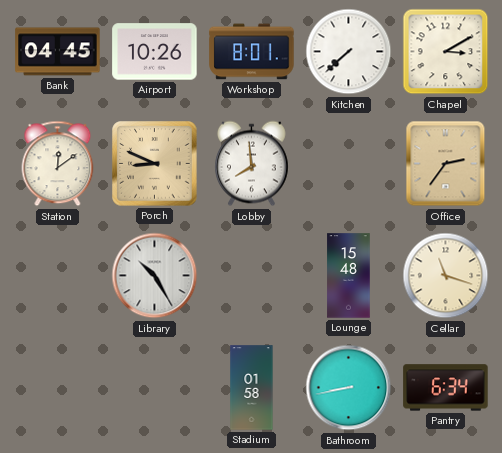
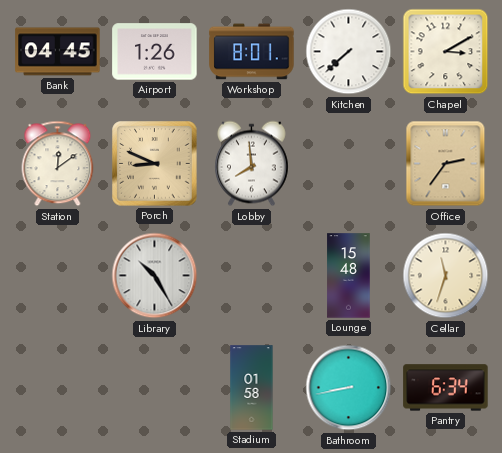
Airport: 10:26 -> 1:26
Cellar: 11:18 -> 11:33
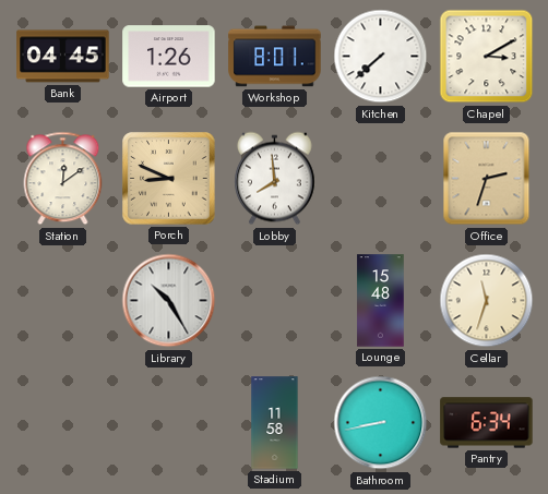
Office: 2:36 -> 2:33
Stadium: 01:58 -> 11:58
